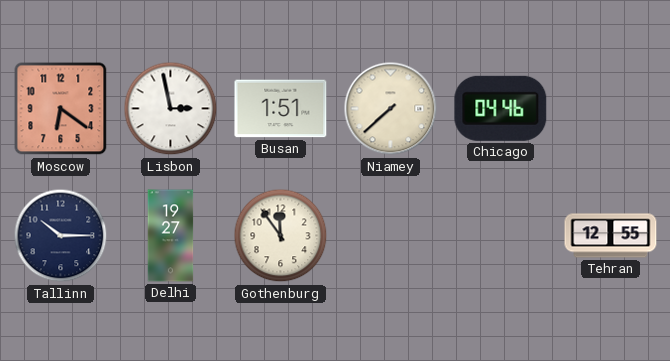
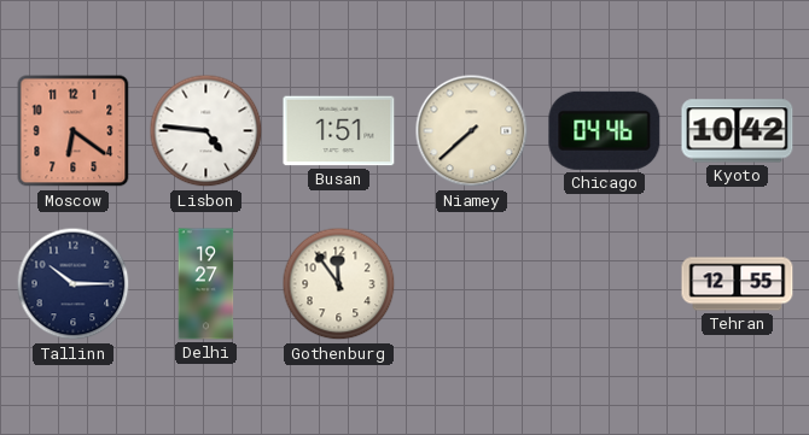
Lisbon: 2:58 -> 4:46
Kyoto: none -> 10:42
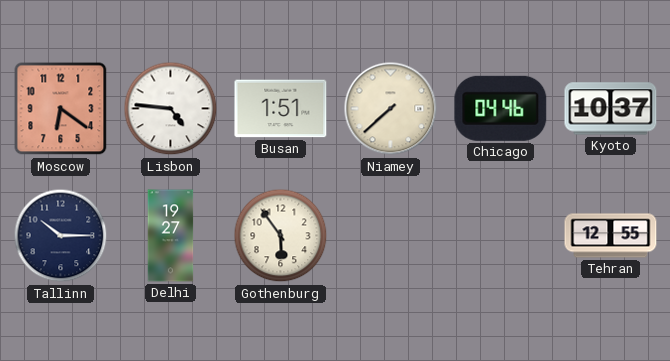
Kyoto: 10:42 -> 10:37
Gothenburg: 11:54 -> 5:54
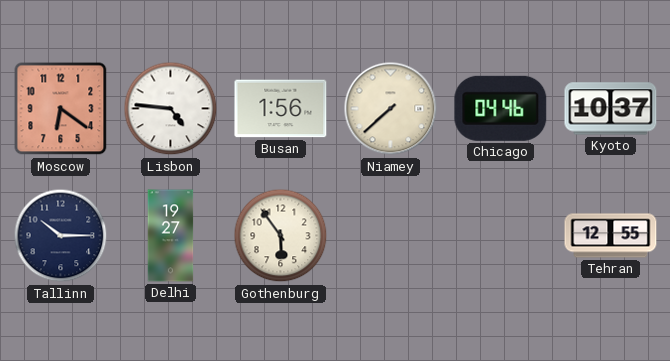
Busan: 1:51 -> 1:56
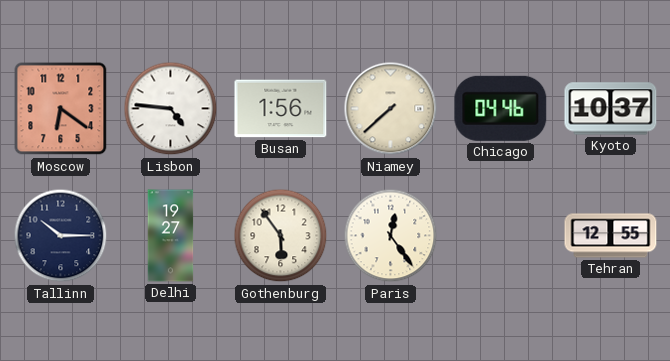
Paris: none -> 12:24
